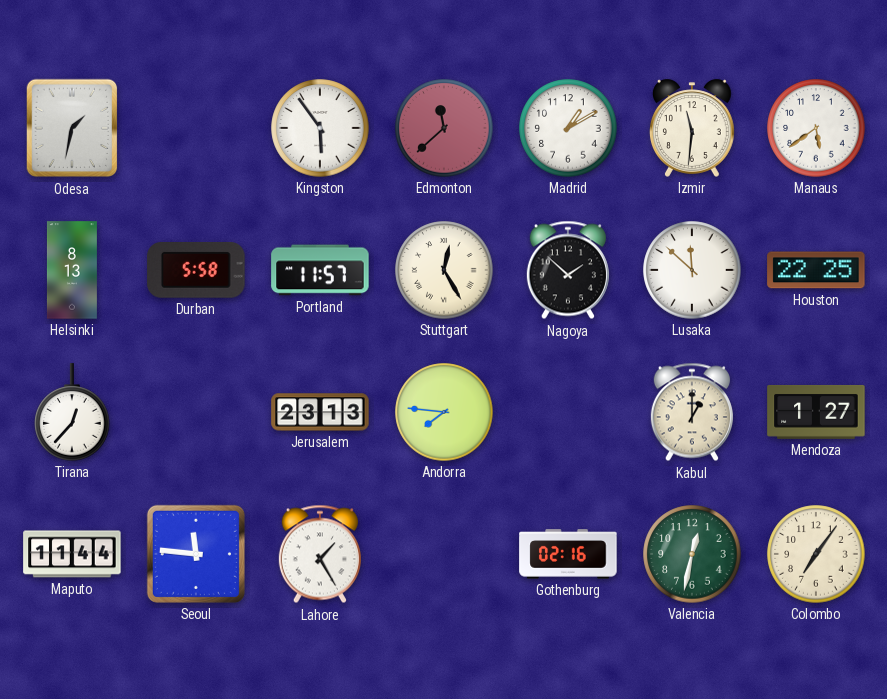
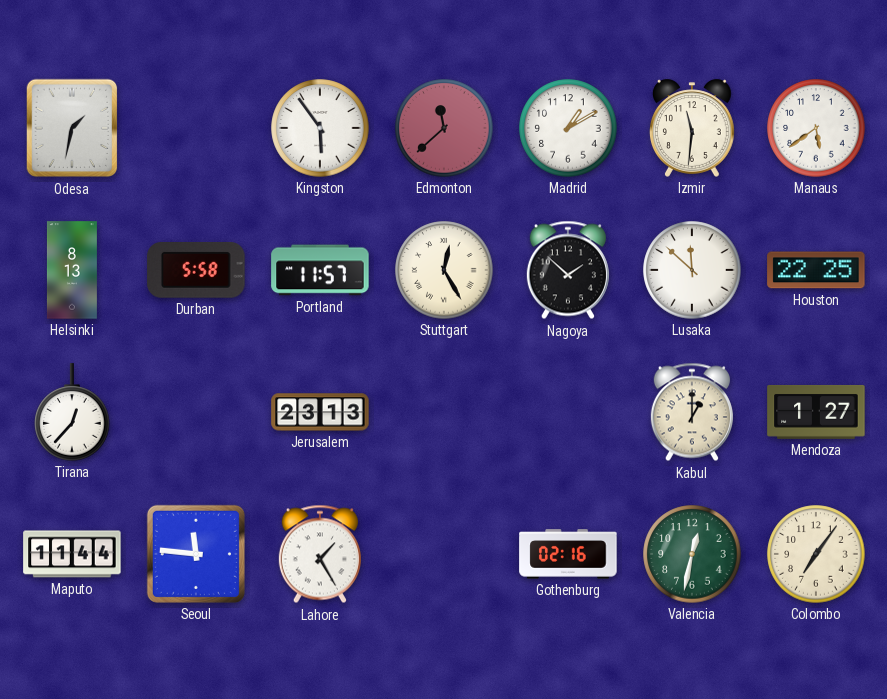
Andorra: 7:46 -> none
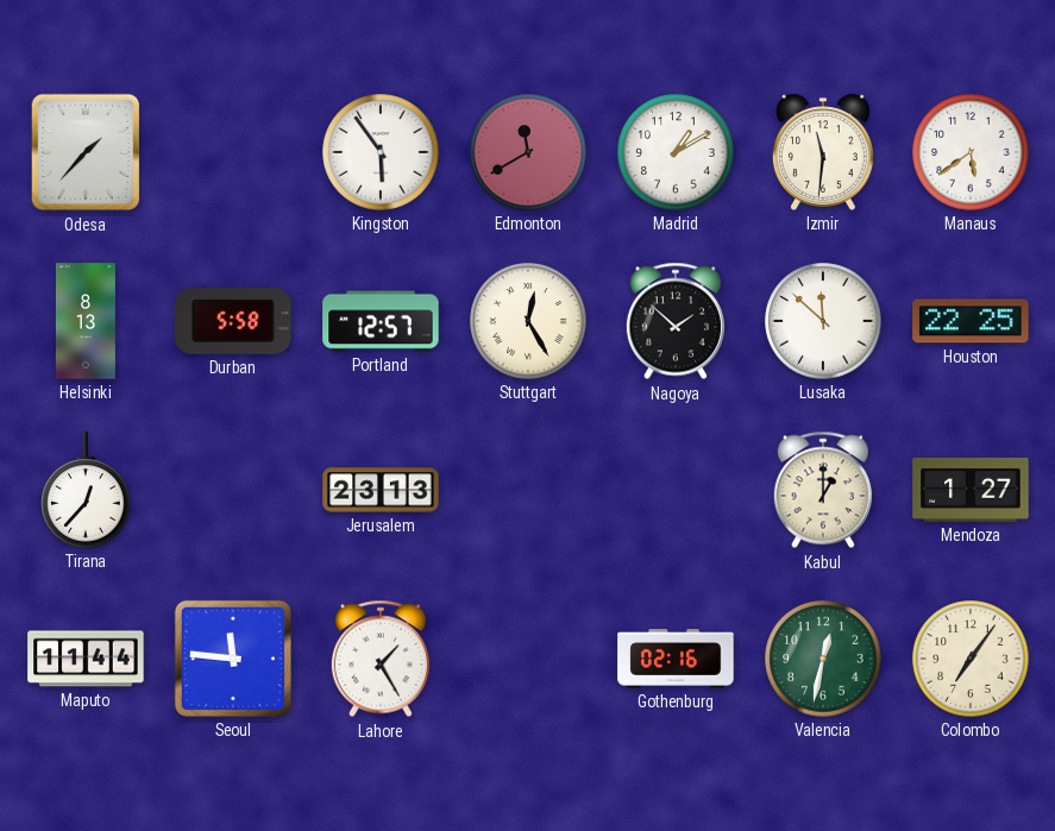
Odesa: 1:32 -> 1:37
Edmonton: 11:38 -> 11:40
Portland: 11:57 -> 12:57
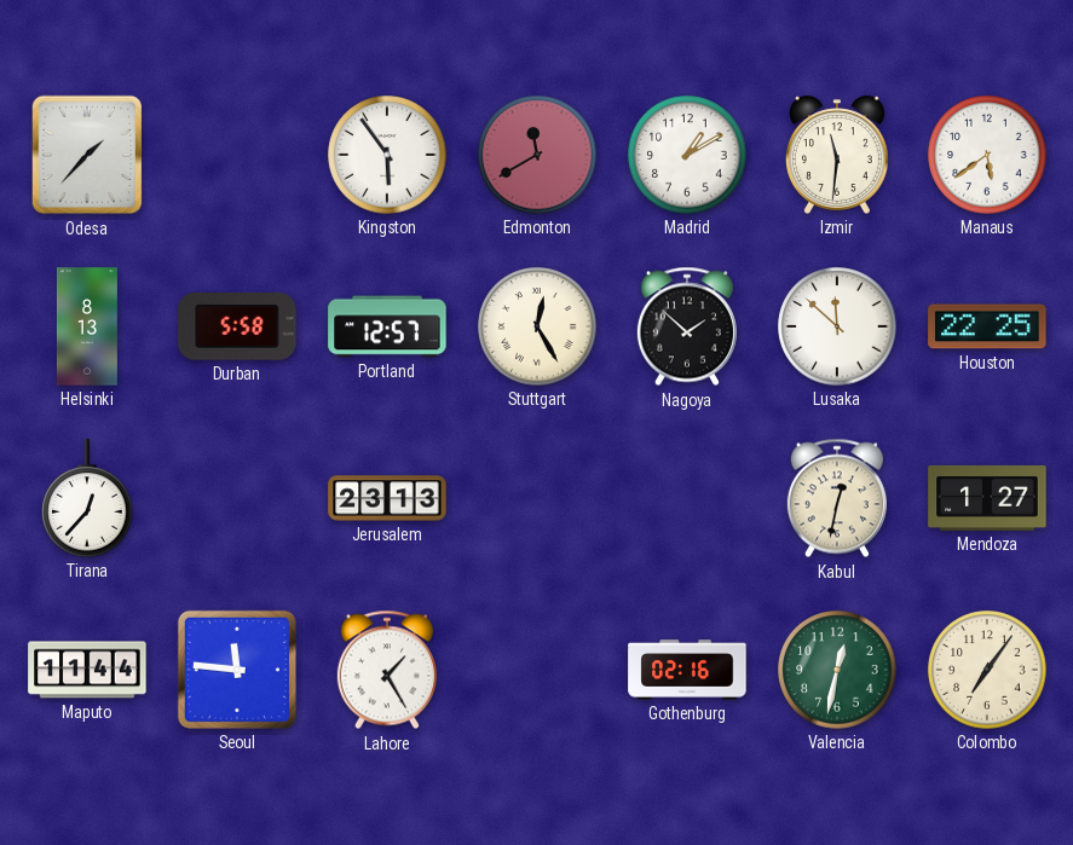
Kabul: 1:00 -> 12:32
